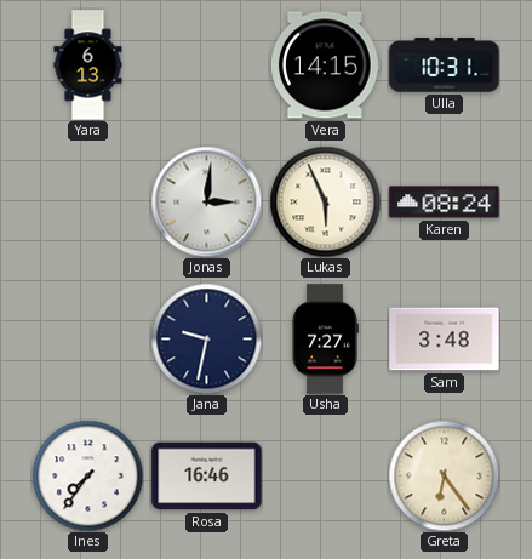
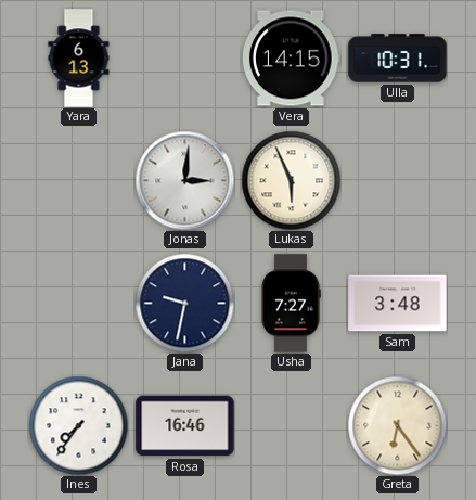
Karen: 08:24 -> none
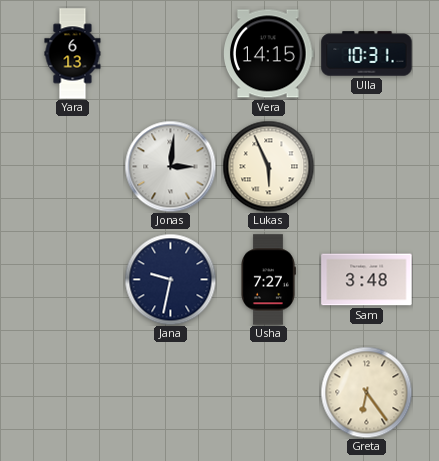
Ines: 7:36 -> none
Rosa: 16:46 -> none
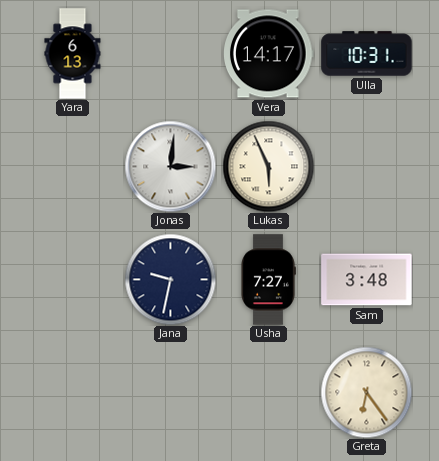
Vera: 14:15 -> 14:17
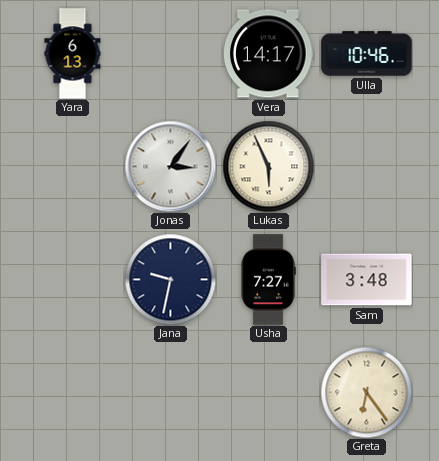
Ulla: 10:31 -> 10:46
Jonas: 3:01 -> 3:06
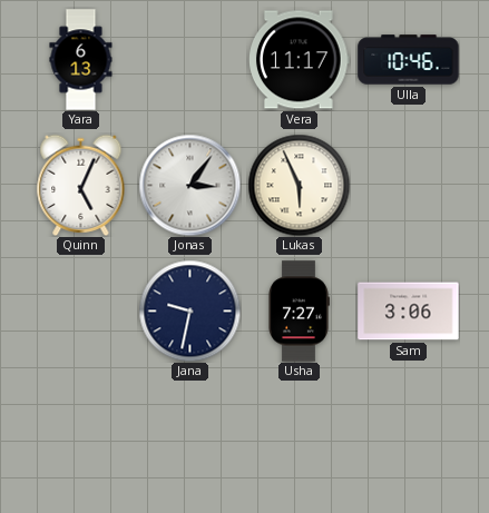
Vera: 14:17 -> 11:17
Quinn: none -> 5:04
Sam: 3:48 -> 3:06
Greta: 6:24 -> none
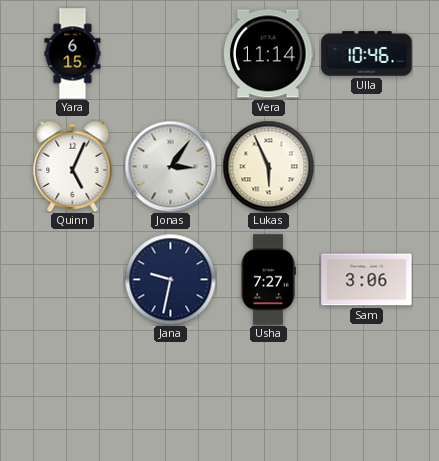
Yara: 6:13 -> 6:15
Vera: 11:17 -> 11:14
